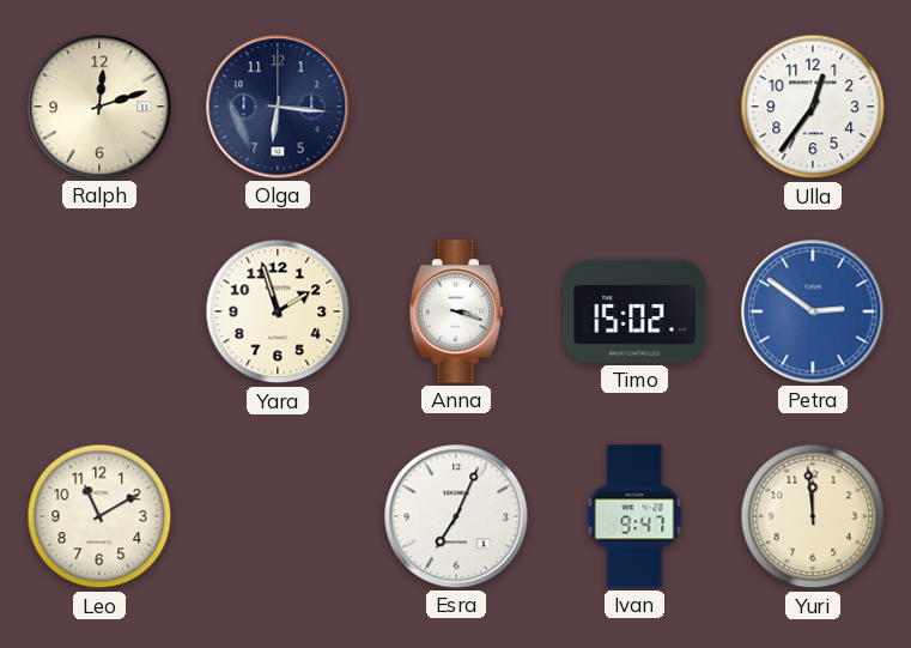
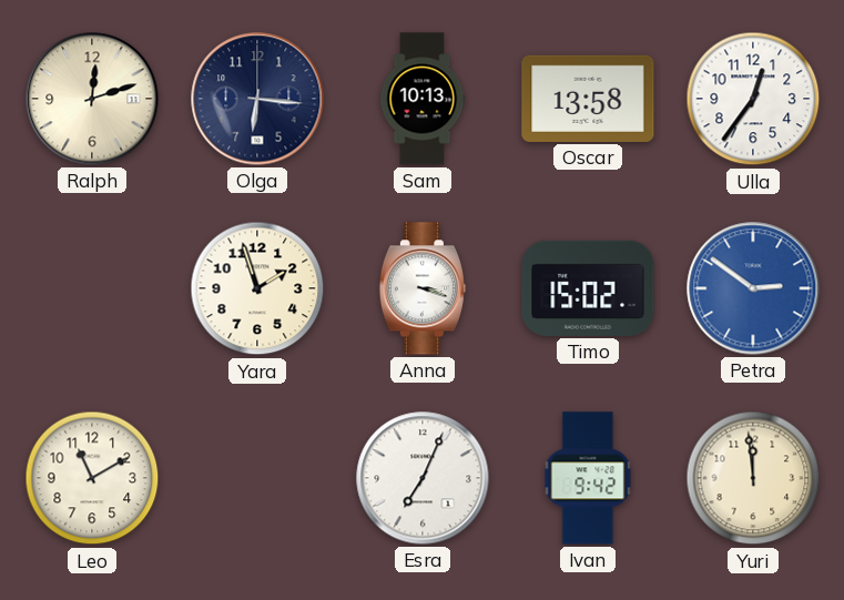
Sam: none -> 10:13
Oscar: none -> 13:58
Ivan: 9:47 -> 9:42
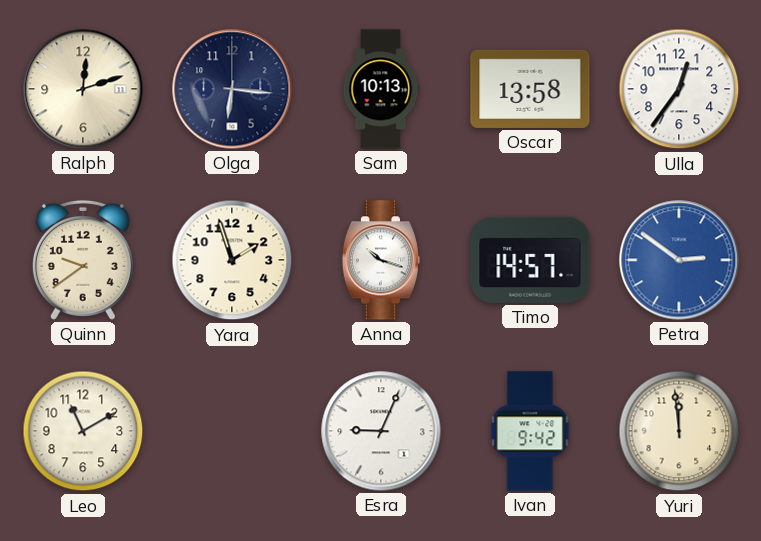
Quinn: none -> 9:39
Anna: 3:18 -> 10:18
Timo: 15:02 -> 14:57
Esra: 7:04 -> 9:04
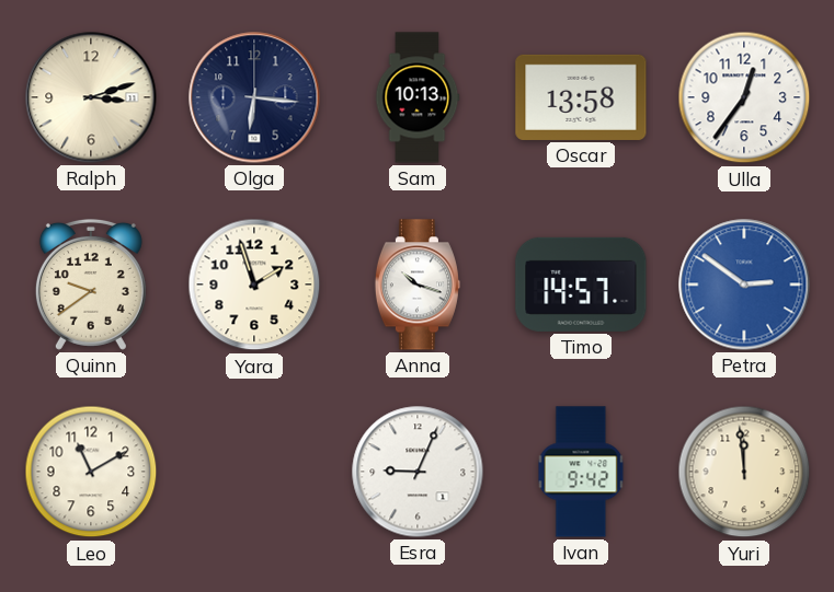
Ralph: 12:12 -> 3:12
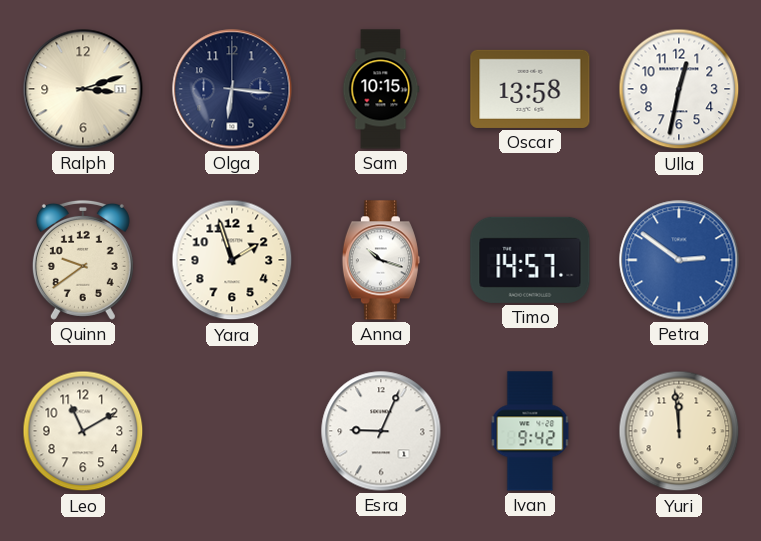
Sam: 10:13 -> 10:15
Ulla: 12:36 -> 12:32
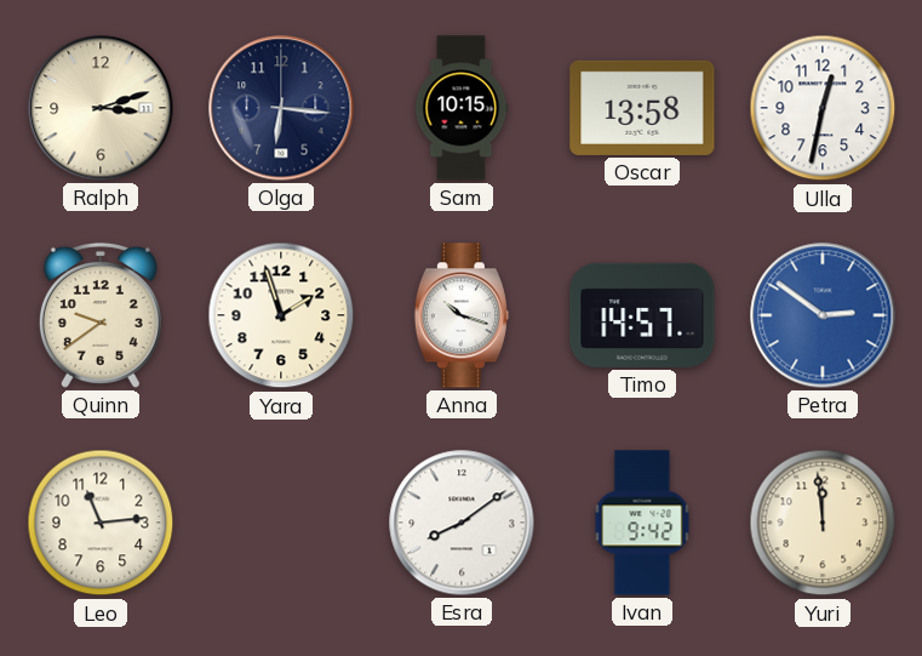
Leo: 11:10 -> 11:14
Esra: 9:04 -> 8:09
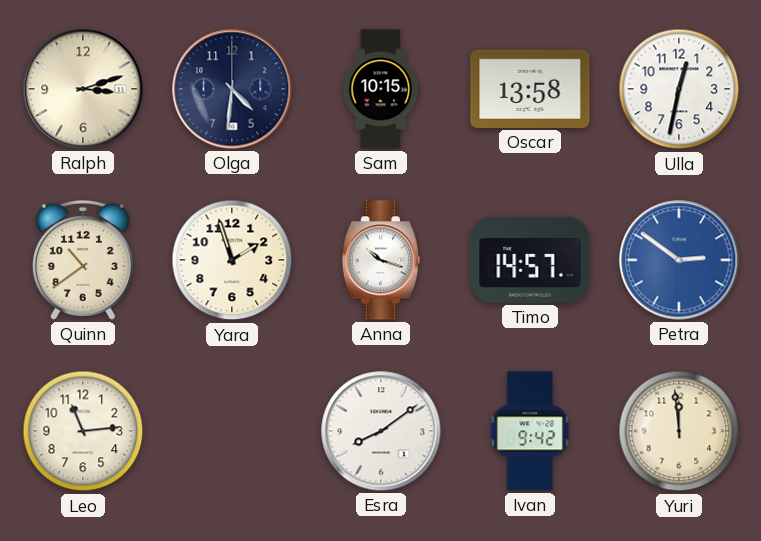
Olga: 6:16 -> 4:31
Quinn: 9:39 -> 10:39
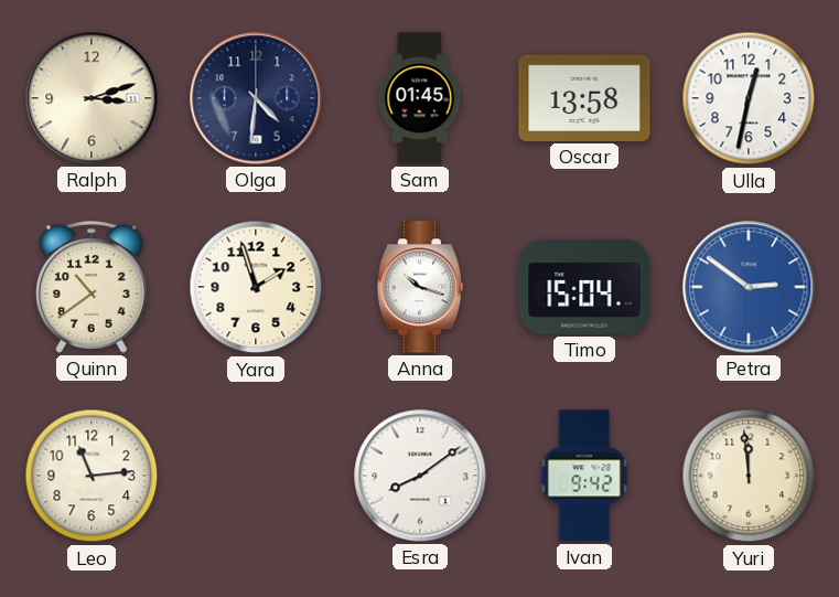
Sam: 10:15 -> 01:45
Timo: 14:57 -> 15:04
